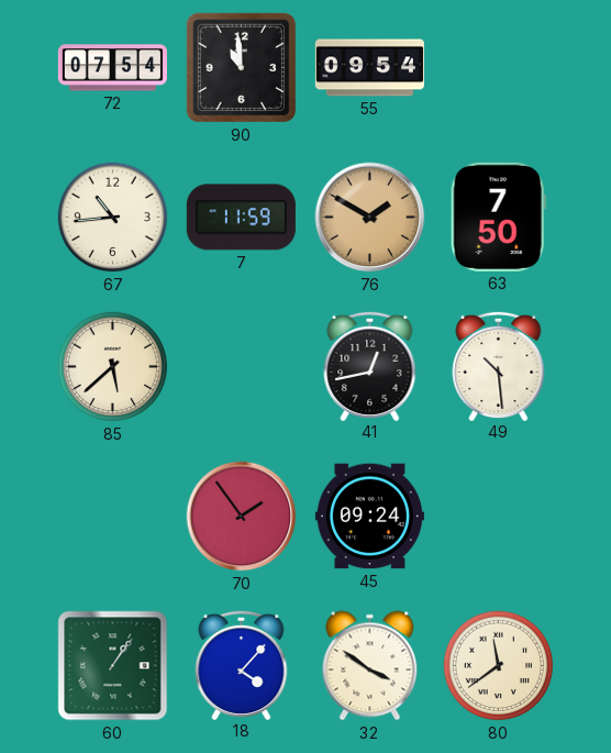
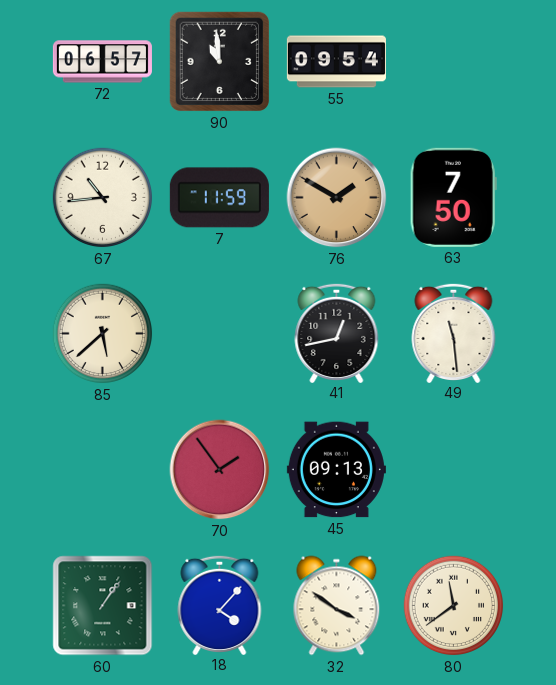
72: 07:54 -> 06:57
49: 10:29 -> 11:29
45: 09:24 -> 09:13
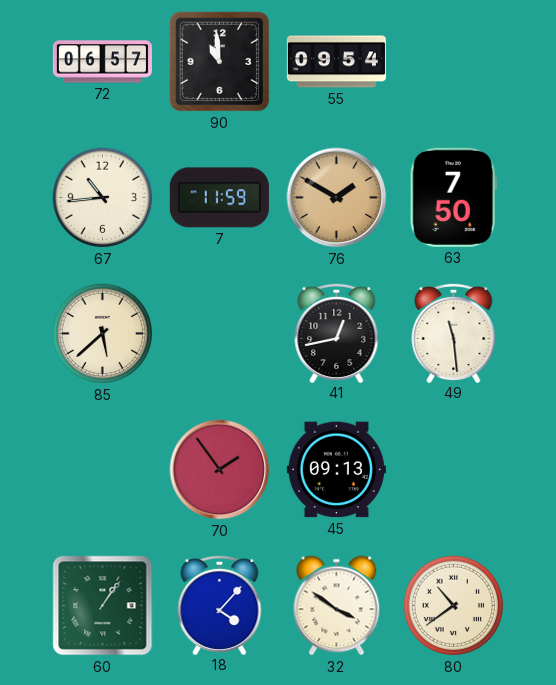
80: 11:39 -> 10:39
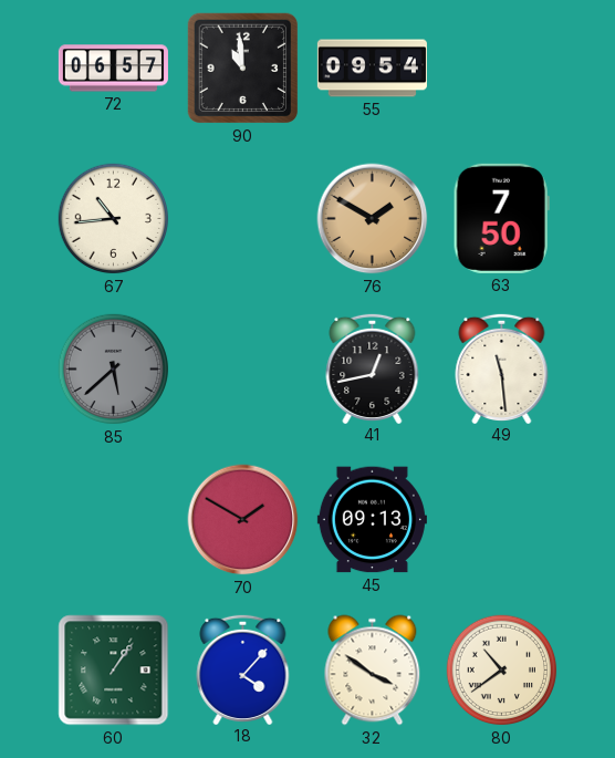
7: 11:59 -> none
85 dial: cream -> grey
70: 1:54 -> 1:50
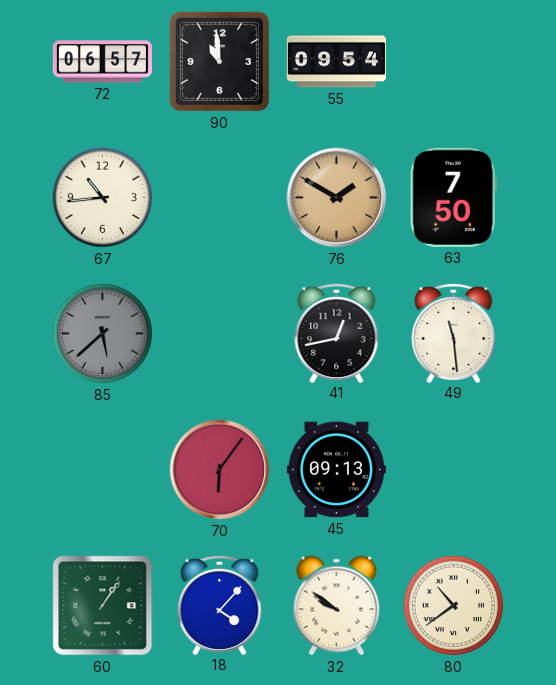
70: 1:50 -> 6:06
32: 3:51 -> 9:51
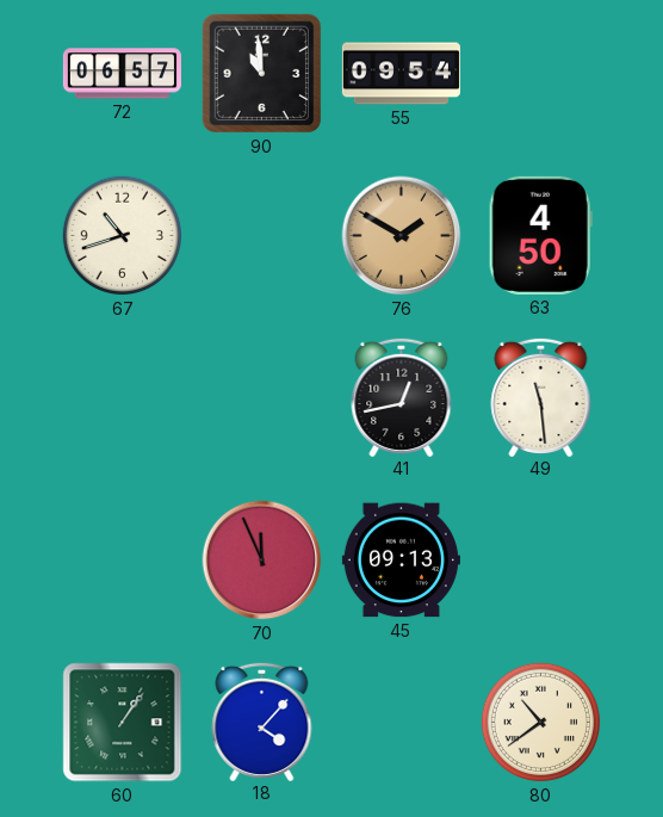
67: 10:44 -> 10:42
63: 7:50 -> 4:50
85: 5:38 -> none
70: 6:06 -> 11:56
32: 9:51 -> none
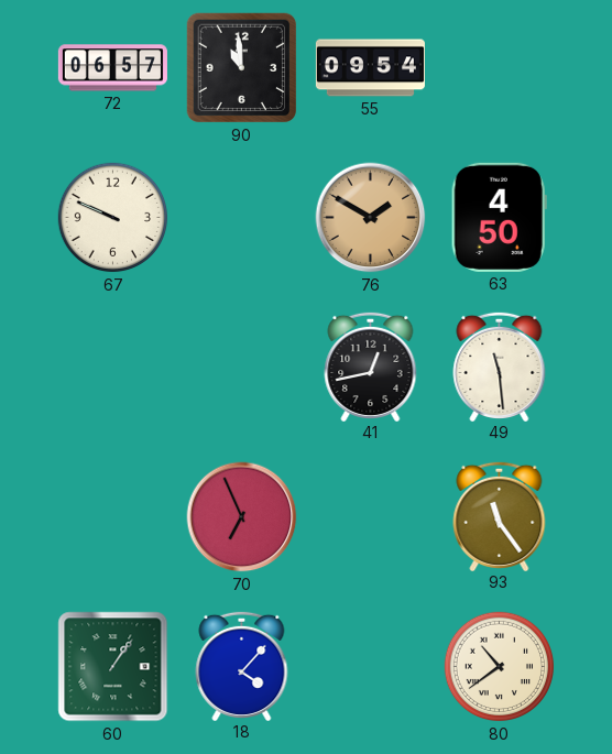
67: 10:42 -> 9:49
70: 11:56 -> 6:56
45: 09:13 -> none
93: none -> 11:24
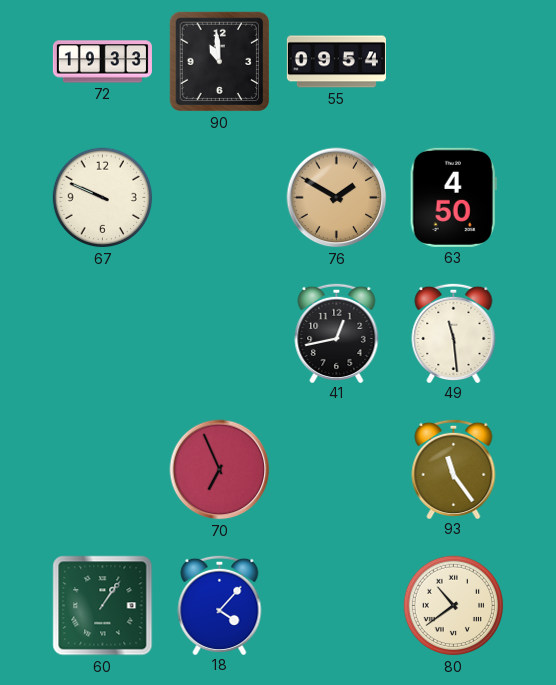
72: 06:57 -> 19:33
